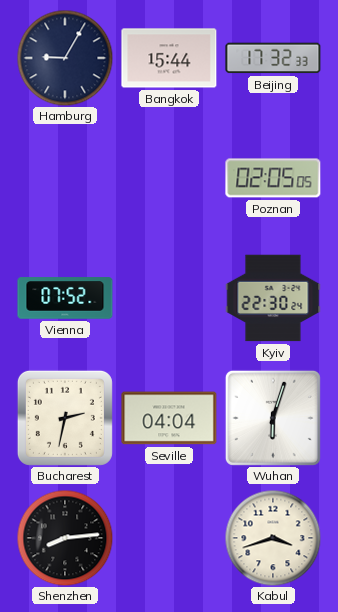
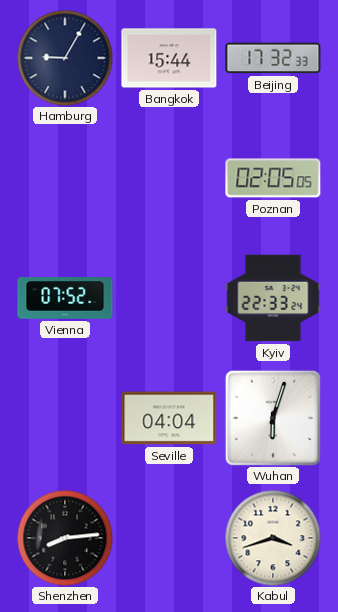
Kyiv: 22:30 -> 22:33
Bucharest: 2:32 -> none
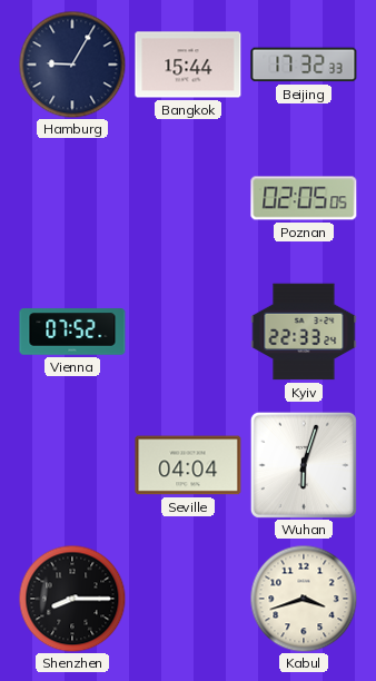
Shenzhen: 8:14 -> 8:15
